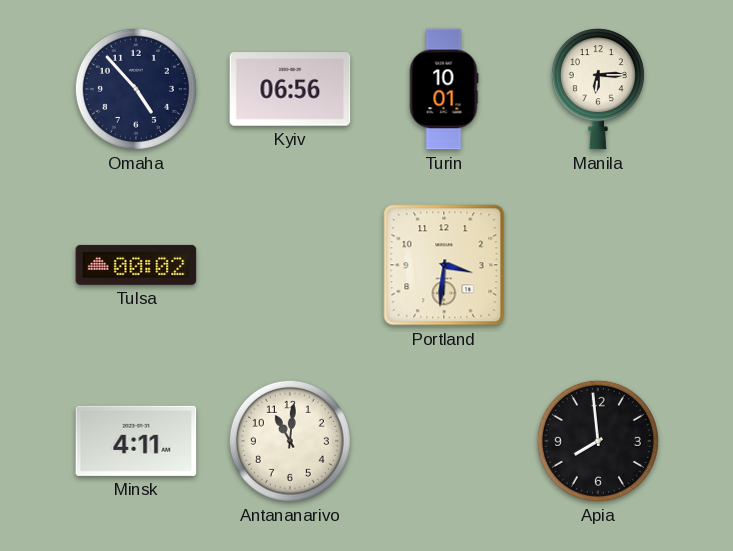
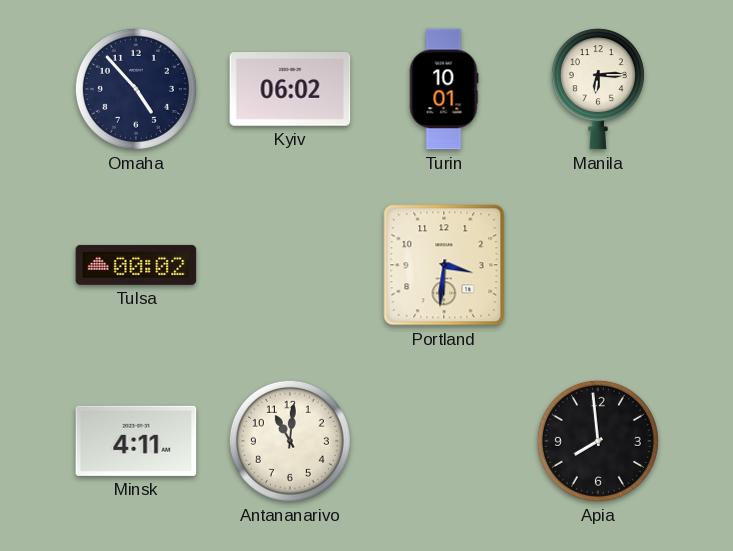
Kyiv: 06:56 -> 06:02
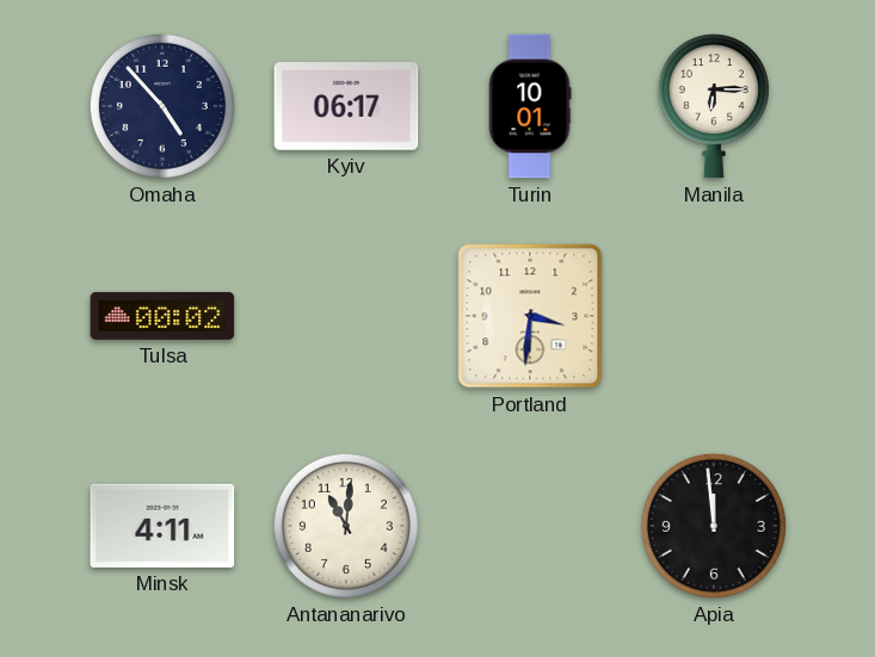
Kyiv: 06:02 -> 06:17
Apia: 7:59 -> 11:59
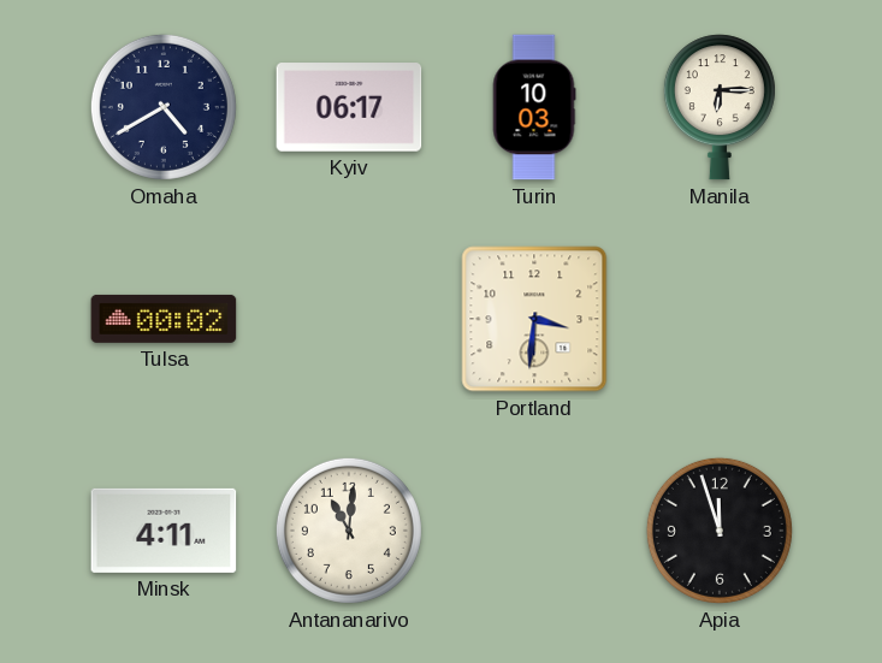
Omaha: 4:53 -> 4:40
Turin: 10:01 -> 10:03
Apia: 11:59 -> 11:57
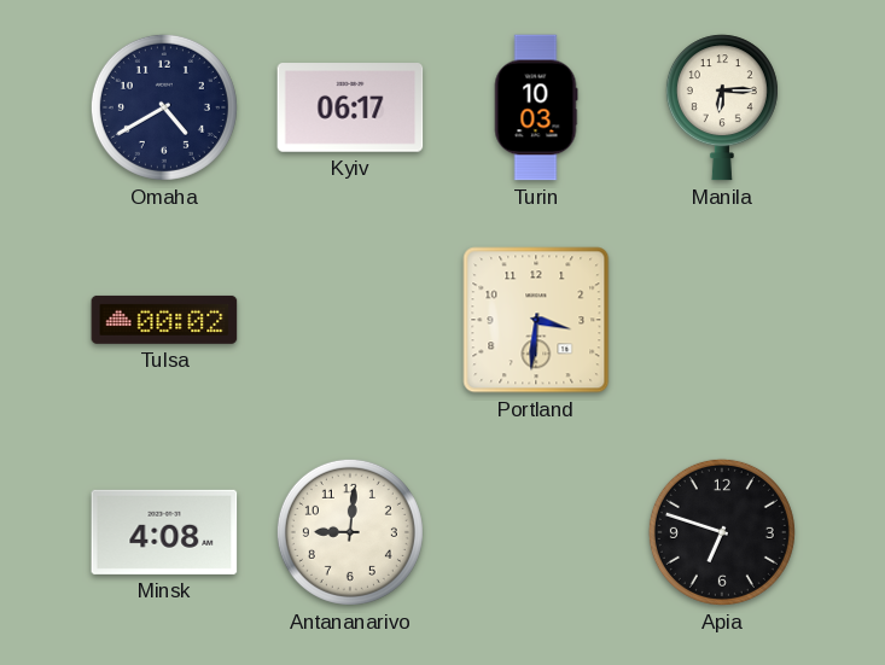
Minsk: 4:11 -> 4:08
Antananarivo: 11:01 -> 9:01
Apia: 11:57 -> 6:48
